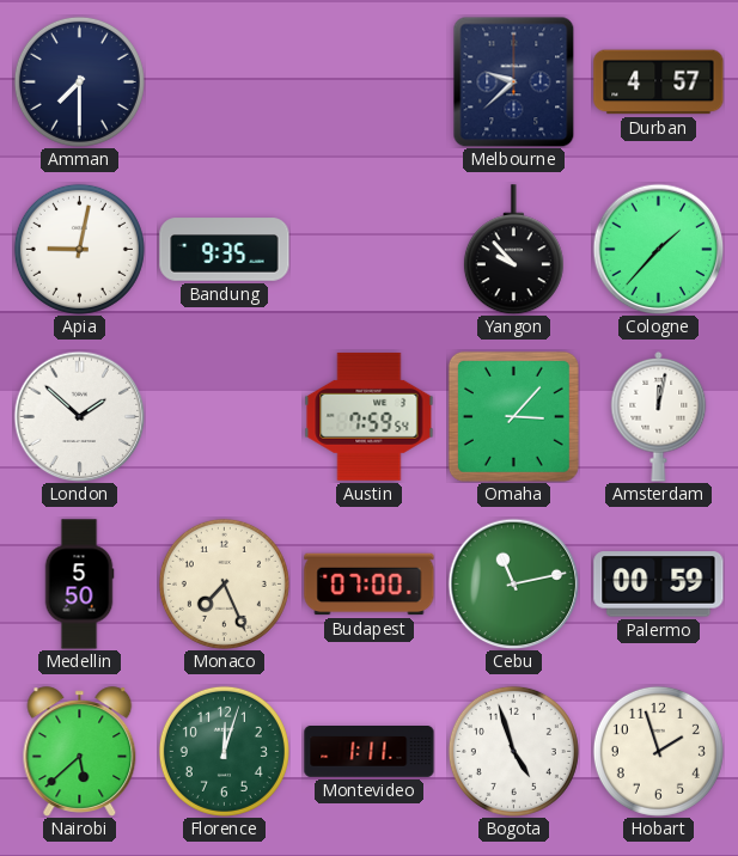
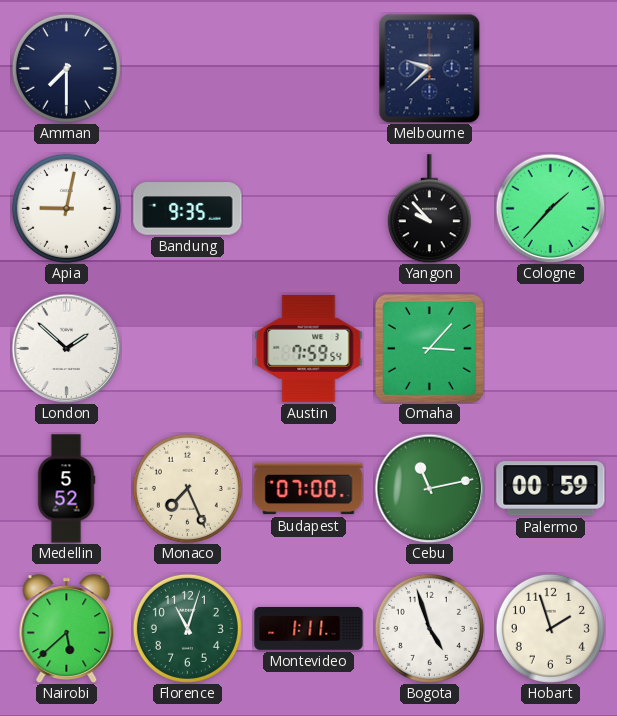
Durban: 4:57 -> none
Amsterdam: 12:02 -> none
Medellin: 5:50 -> 5:52
Florence: 12:03 -> 11:03
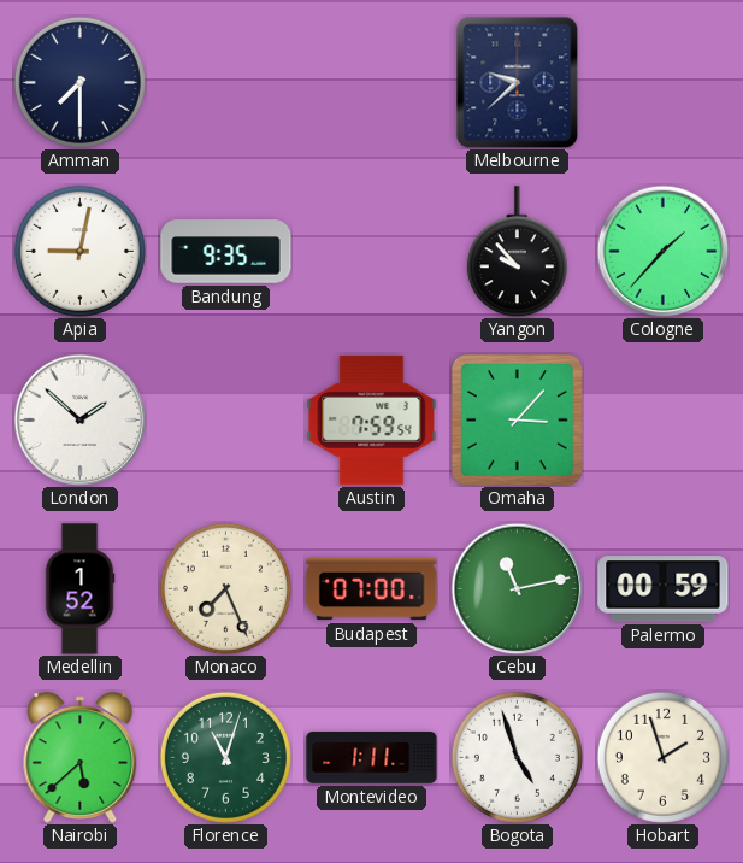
Medellin: 5:52 -> 1:52
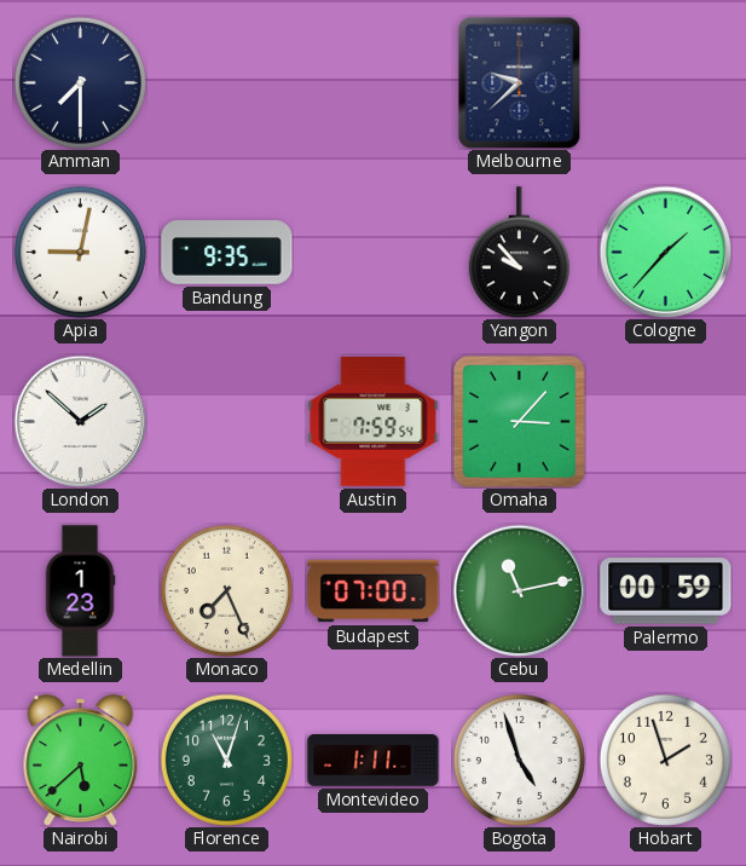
Medellin: 1:52 -> 1:23
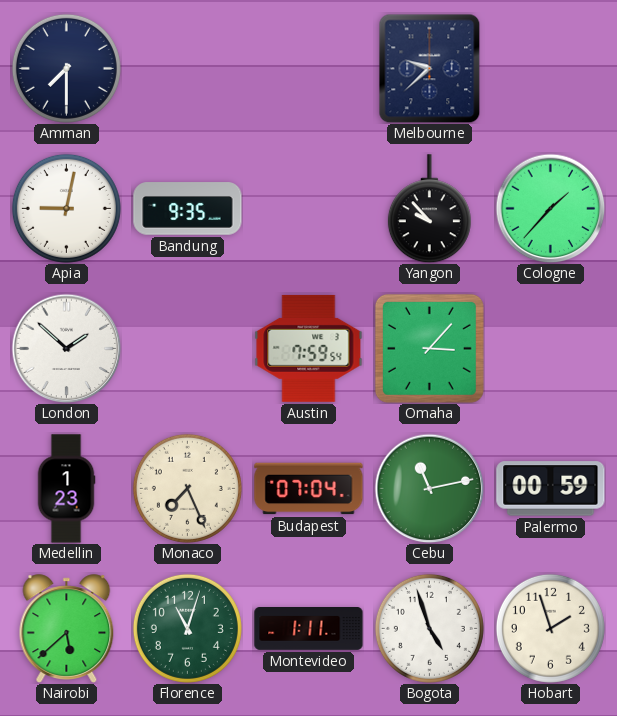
Budapest: 07:00 -> 07:04
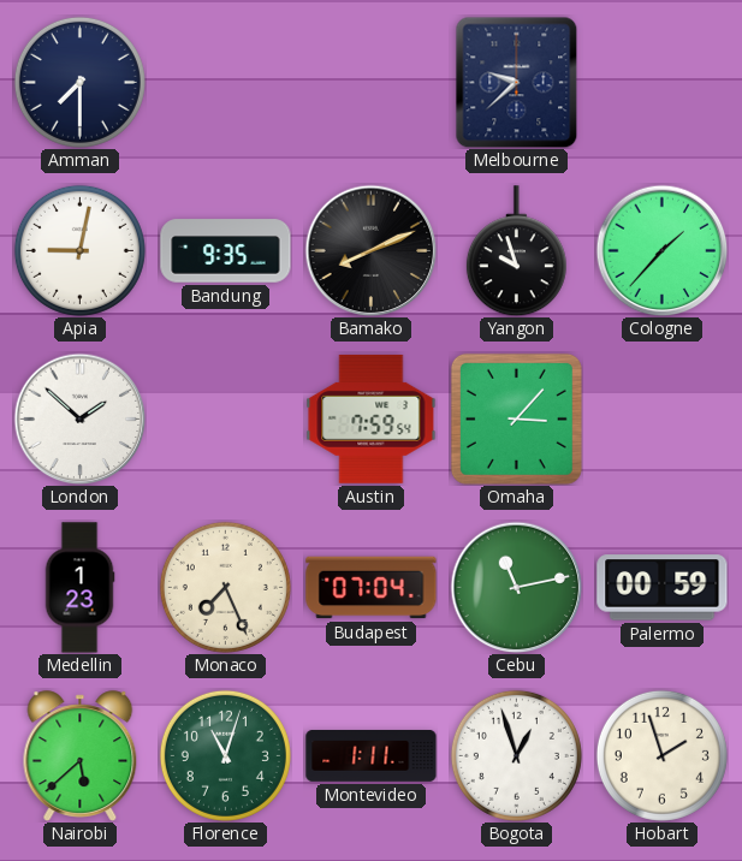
Bamako: none -> 8:11
Yangon: 9:53 -> 9:57
Bogota: 4:57 -> 12:57
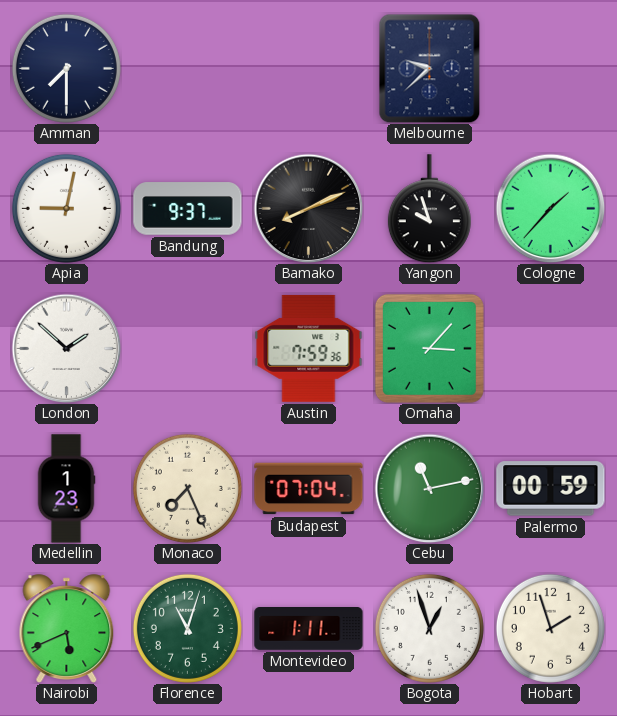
Bandung: 9:35 -> 9:37
Austin: 7:59:54 -> 7:59:36
Nairobi: 5:38 -> 5:41
